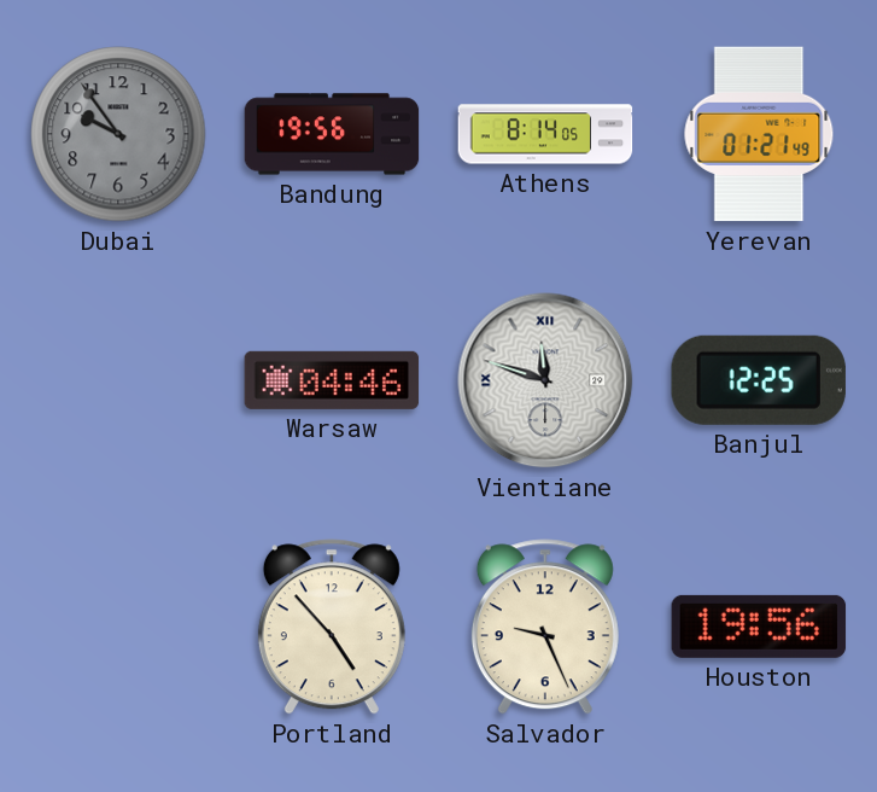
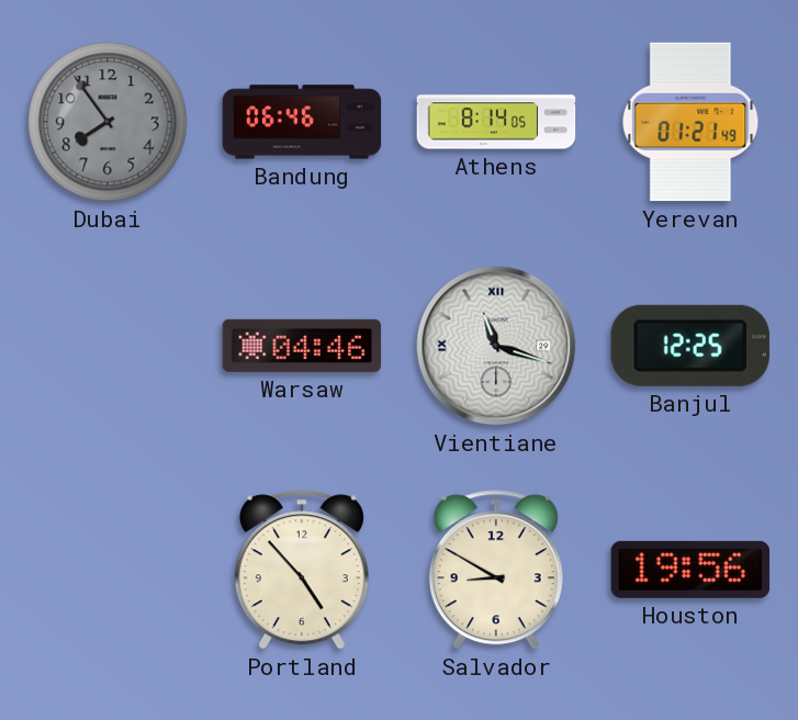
Dubai: 9:54 -> 7:54
Bandung: 19:56 -> 06:46
Vientiane: 11:48 -> 11:18
Salvador: 9:26 -> 8:50
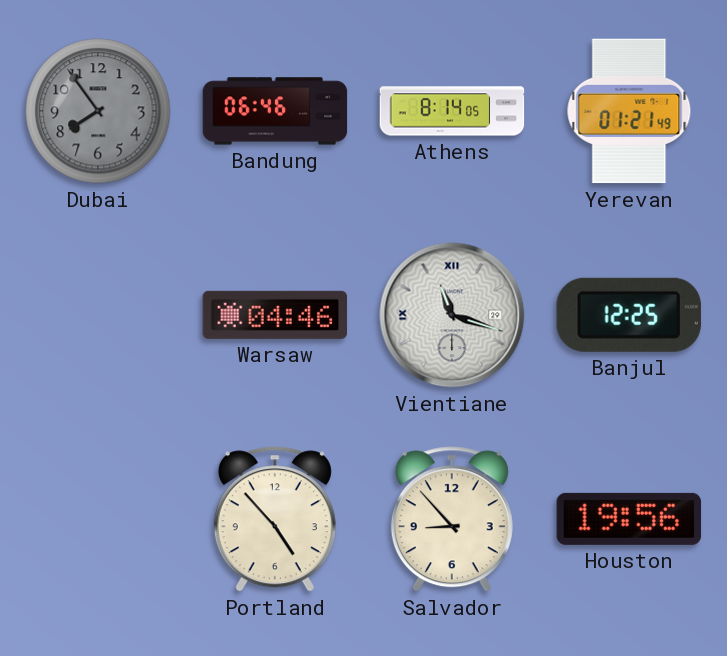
Salvador: 8:50 -> 8:53
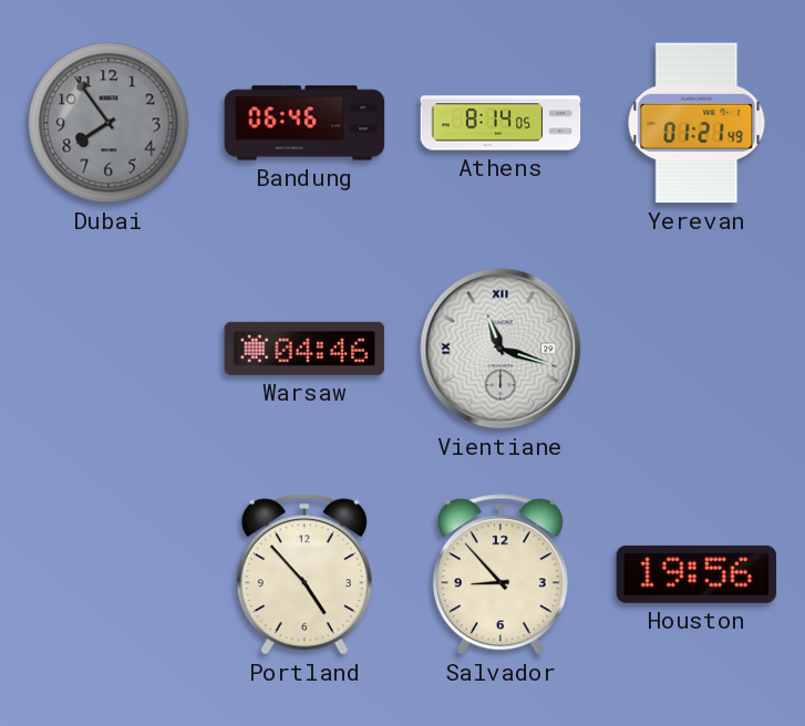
Banjul: 12:25 -> none
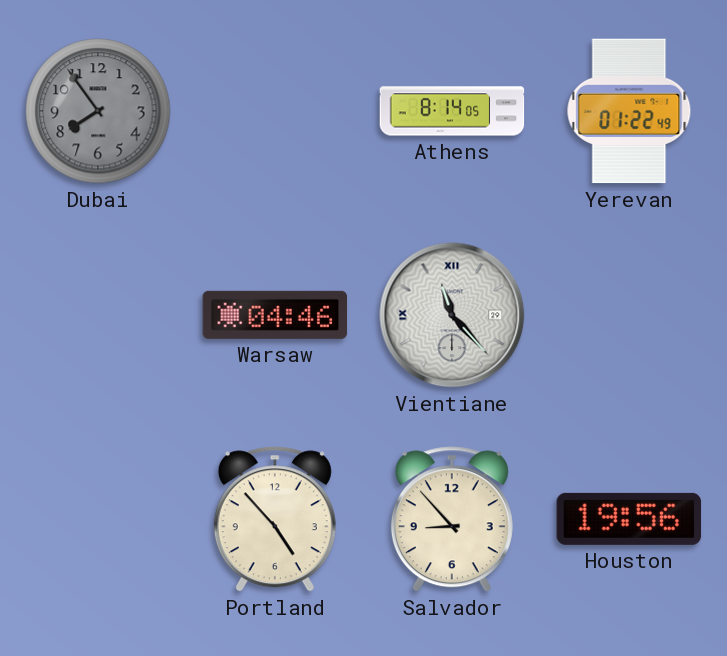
Bandung: 06:46 -> none
Yerevan: 01:21 -> 01:22
Vientiane: 11:18 -> 11:23
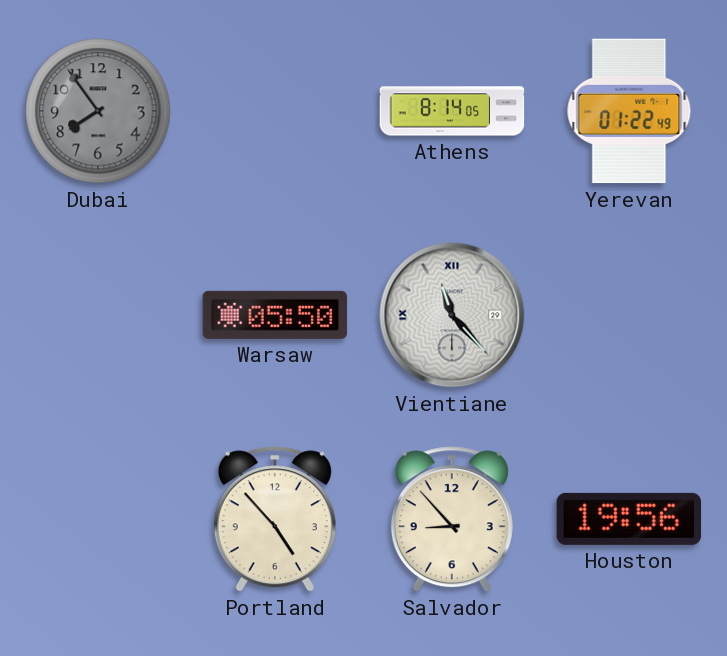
Warsaw: 04:46 -> 05:50
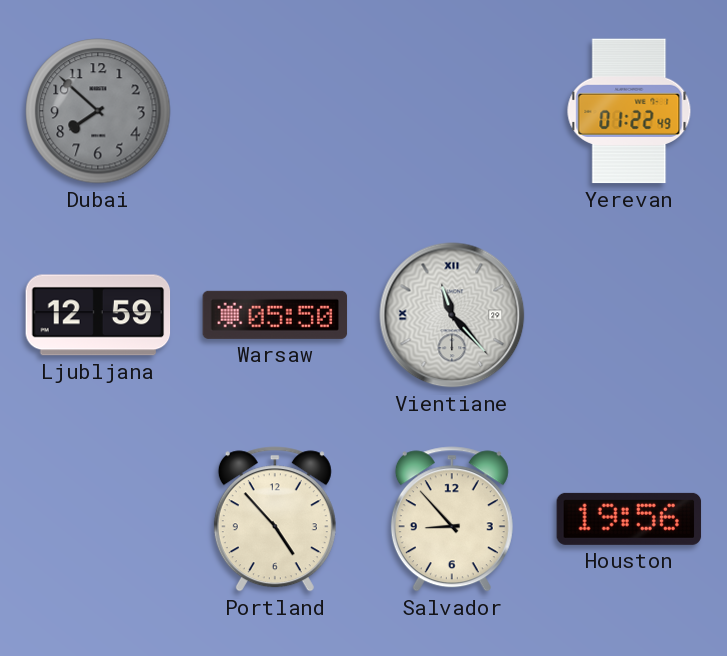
Dubai: 7:54 -> 7:52
Athens: 8:14 -> none
Ljubljana: none -> 12:59
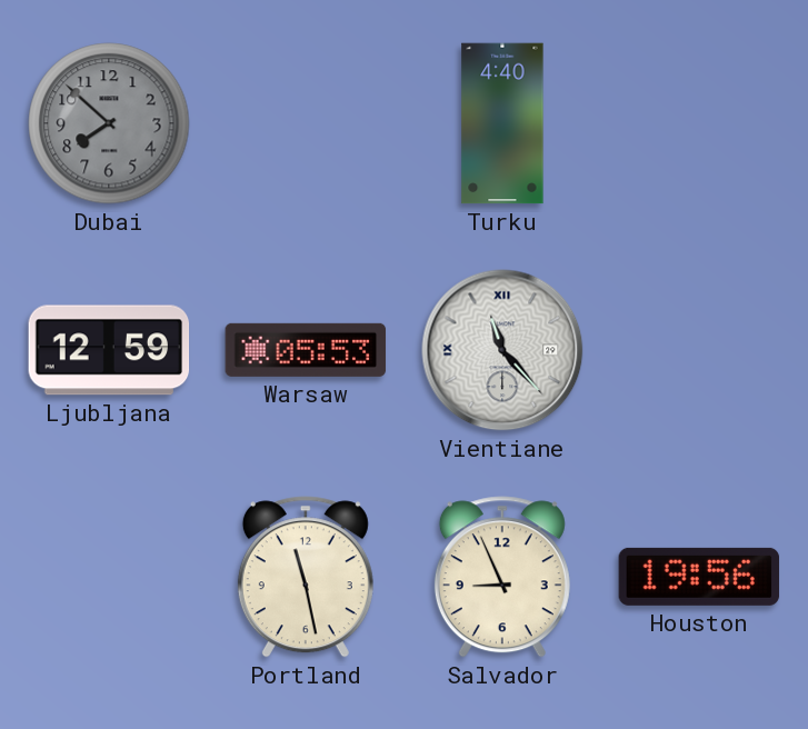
Turku: none -> 4:40
Yerevan: 01:22 -> none
Warsaw: 05:50 -> 05:53
Portland: 4:53 -> 11:28
Salvador: 8:53 -> 8:56
